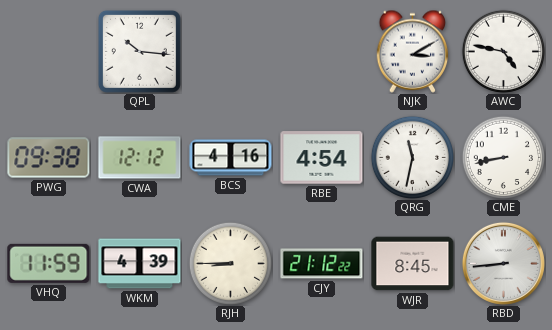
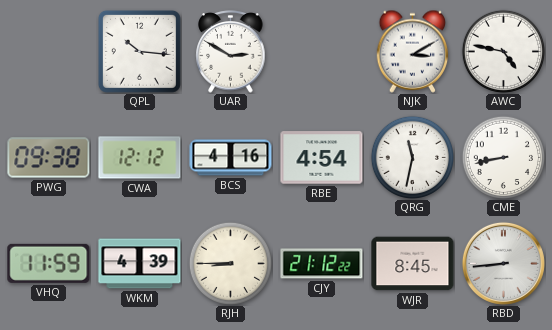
UAR: none -> 2:50
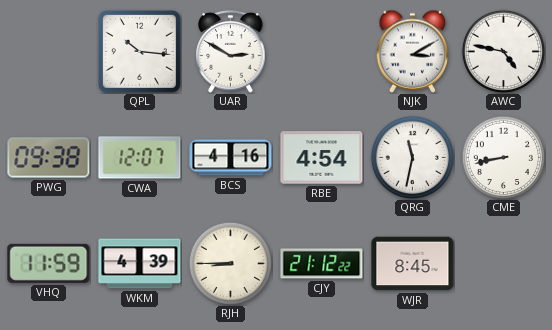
CWA: 12:12 -> 12:07
RBD: 8:44 -> none
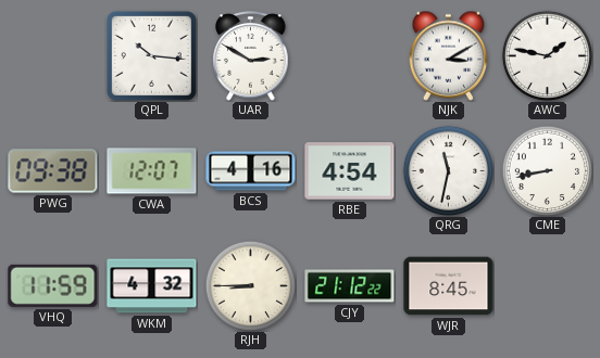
AWC: 4:47 -> 1:47
WKM: 4:39 -> 4:32
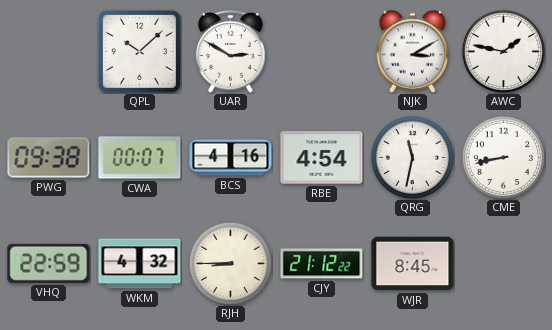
QPL: 10:16 -> 10:08
CWA: 12:07 -> 00:07
VHQ: 11:59 -> 22:59
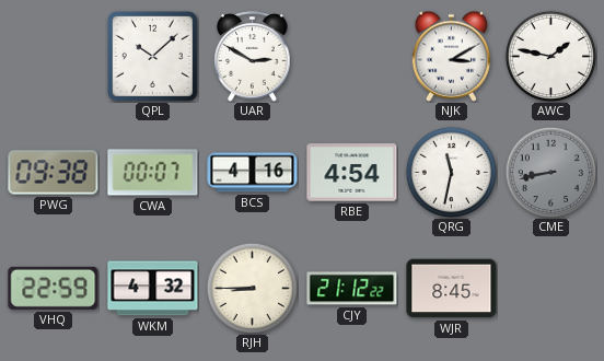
CME dial: white -> grey
